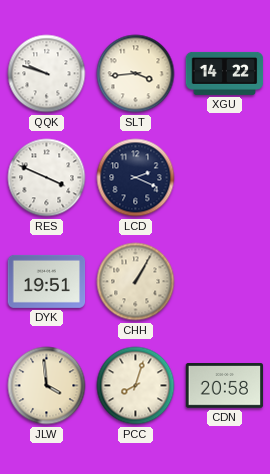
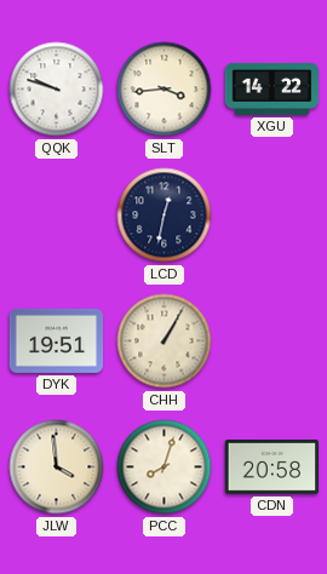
RES: 3:49 -> none
LCD: 2:19 -> 12:32
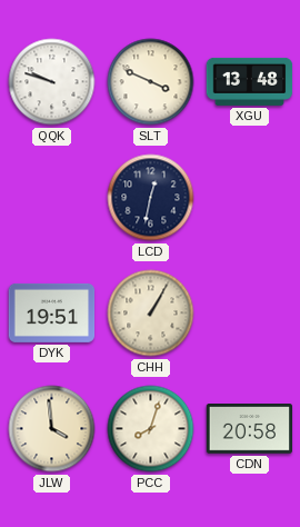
SLT: 3:44 -> 3:49
XGU: 14:22 -> 13:48
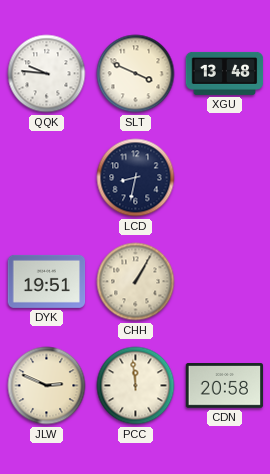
QQK: 9:48 -> 9:46
LCD: 12:32 -> 8:32
JLW: 3:59 -> 2:49
PCC: 8:03 -> 11:59
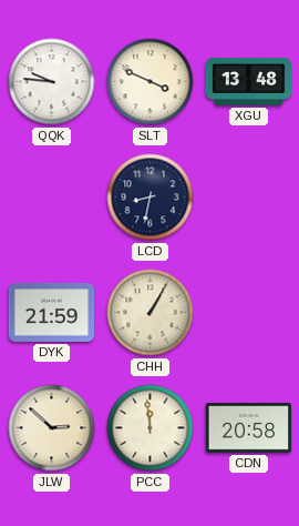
DYK: 19:51 -> 21:59
JLW: 2:49 -> 2:52
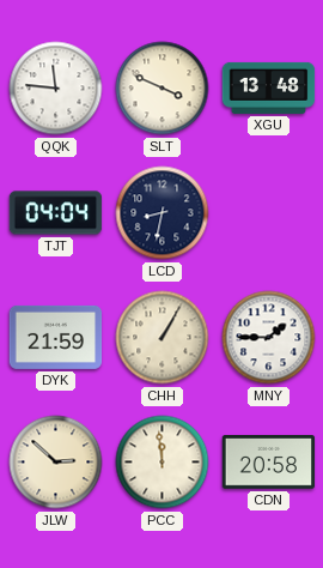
QQK: 9:46 -> 11:46
TJT: none -> 04:04
MNY: none -> 1:45
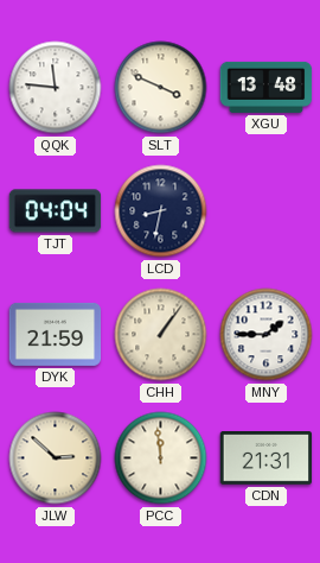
CHH: 1:05 -> 1:06
CDN: 20:58 -> 21:31
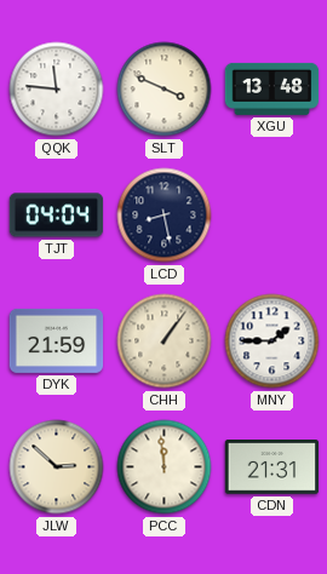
LCD: 8:32 -> 8:28
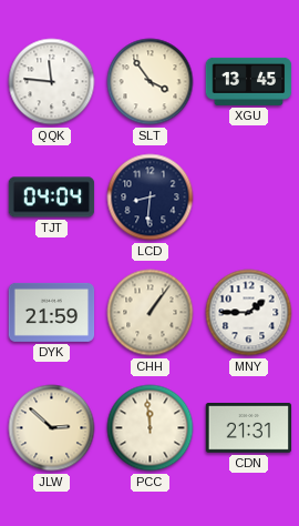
SLT: 3:49 -> 3:54
XGU: 13:48 -> 13:45
LCD: 8:28 -> 8:31
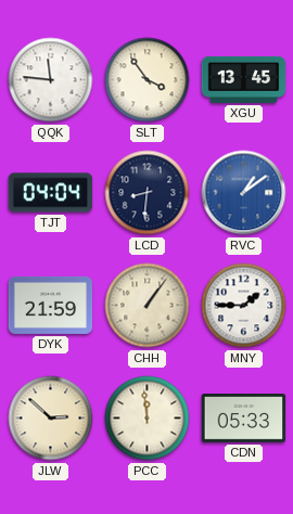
RVC: none -> 1:09
CDN: 21:31 -> 05:33
